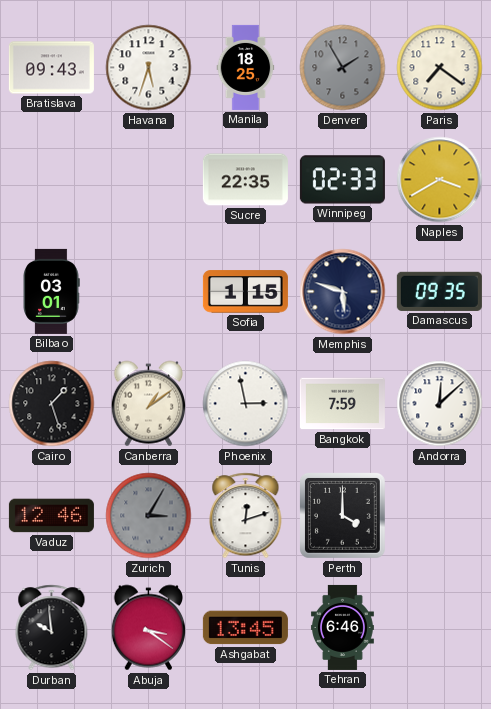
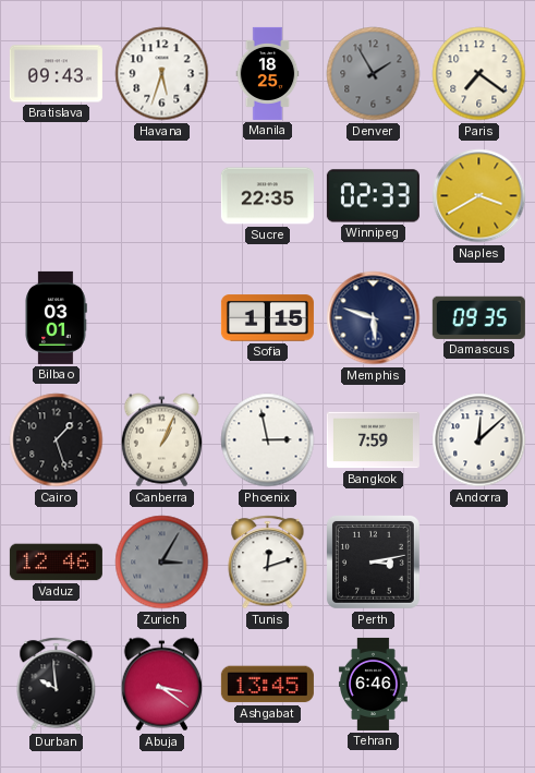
Canberra: 1:09 -> 1:04
Perth: 4:00 -> 3:13
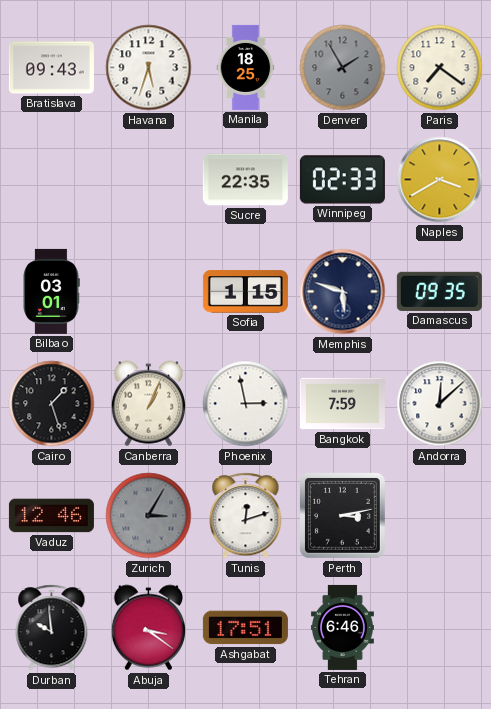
Ashgabat: 13:45 -> 17:51
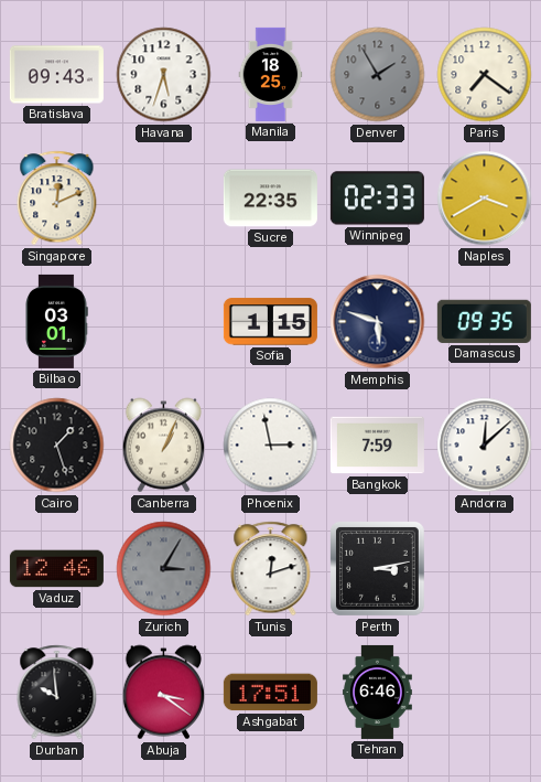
Singapore: none -> 12:11
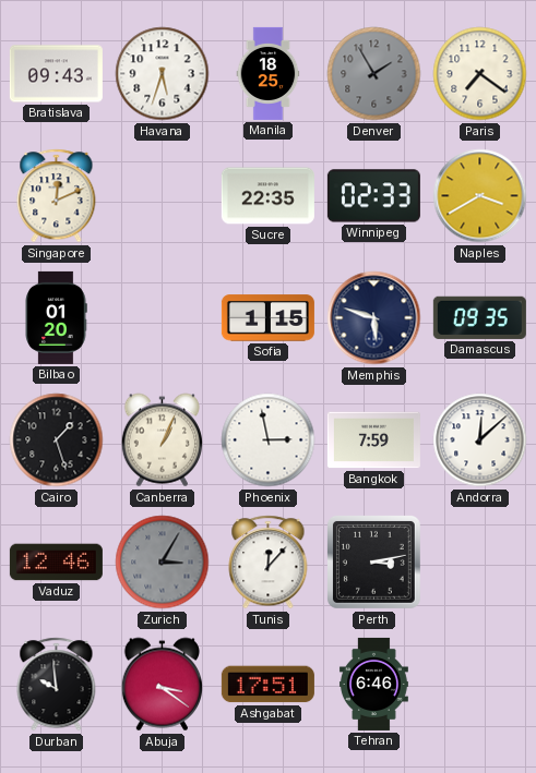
Bilbao: 03:01 -> 01:20
Tunis: 12:12 -> 12:07
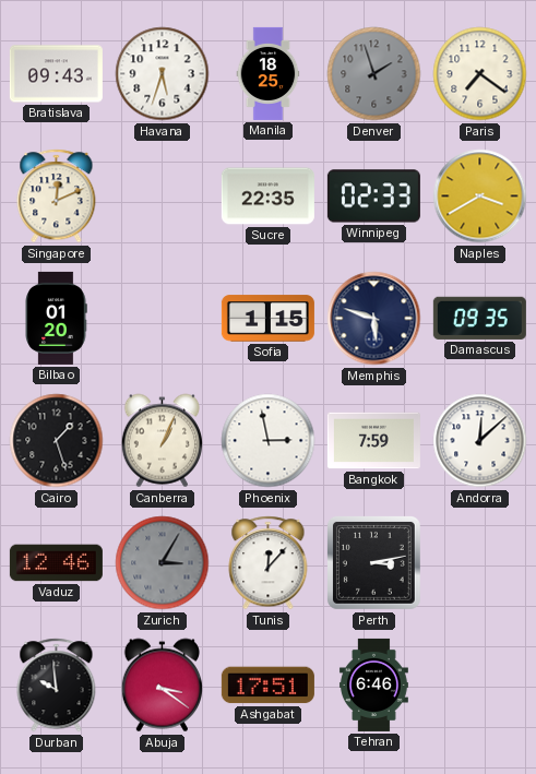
Denver: 1:55 -> 1:57
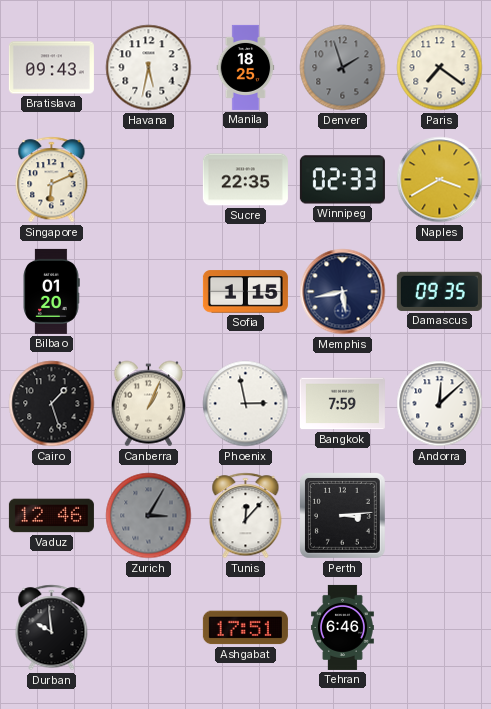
Havana: 5:33 -> 5:32
Singapore: 12:11 -> 6:11
Memphis: 5:48 -> 5:43
Perth: 3:13 -> 3:14
Abuja: 3:21 -> none
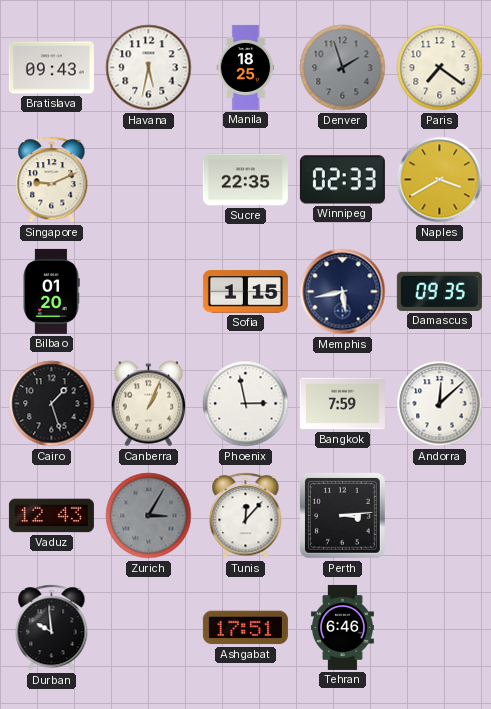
Singapore: 6:11 -> 9:11
Vaduz: 12:46 -> 12:43
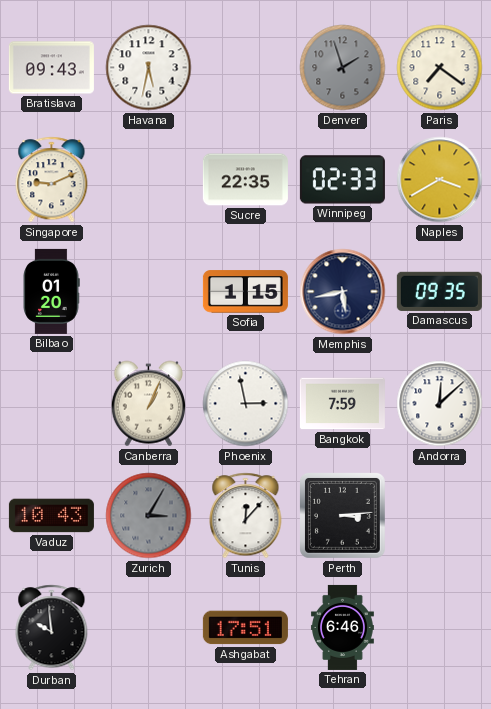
Manila: 18:25 -> none
Cairo: 1:27 -> none
Vaduz: 12:43 -> 10:43
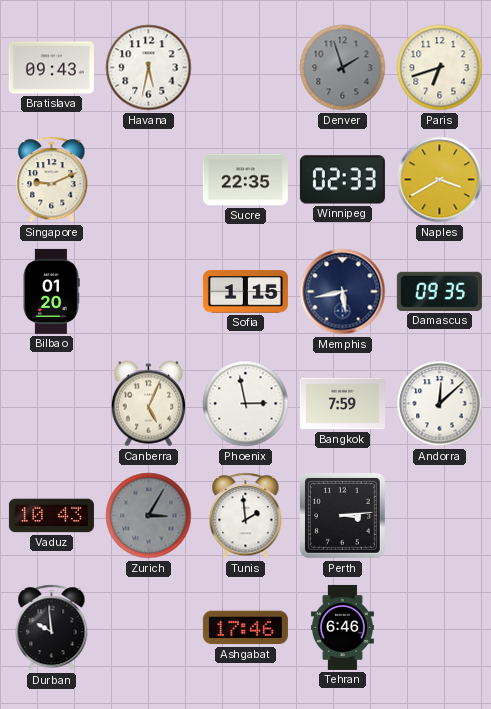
Paris: 7:21 -> 6:42
Canberra: 1:04 -> 5:04
Tunis: 12:07 -> 1:59
Ashgabat: 17:51 -> 17:46
